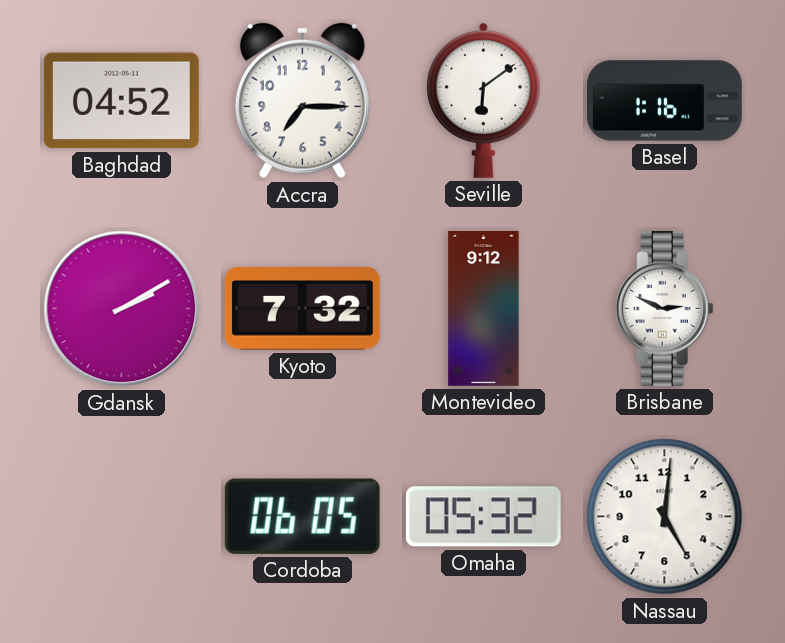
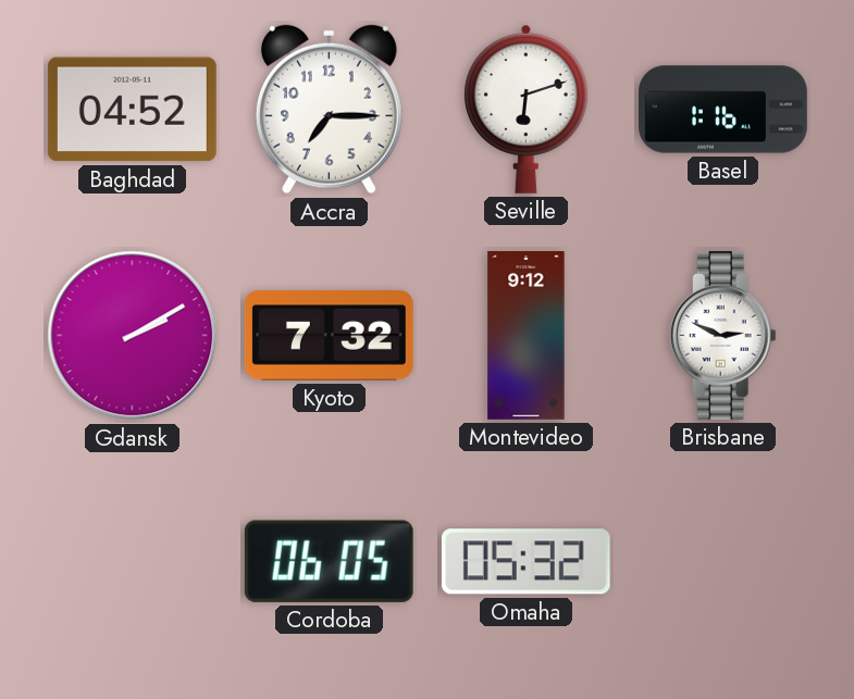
Seville: 6:09 -> 6:12
Nassau: 5:01 -> none
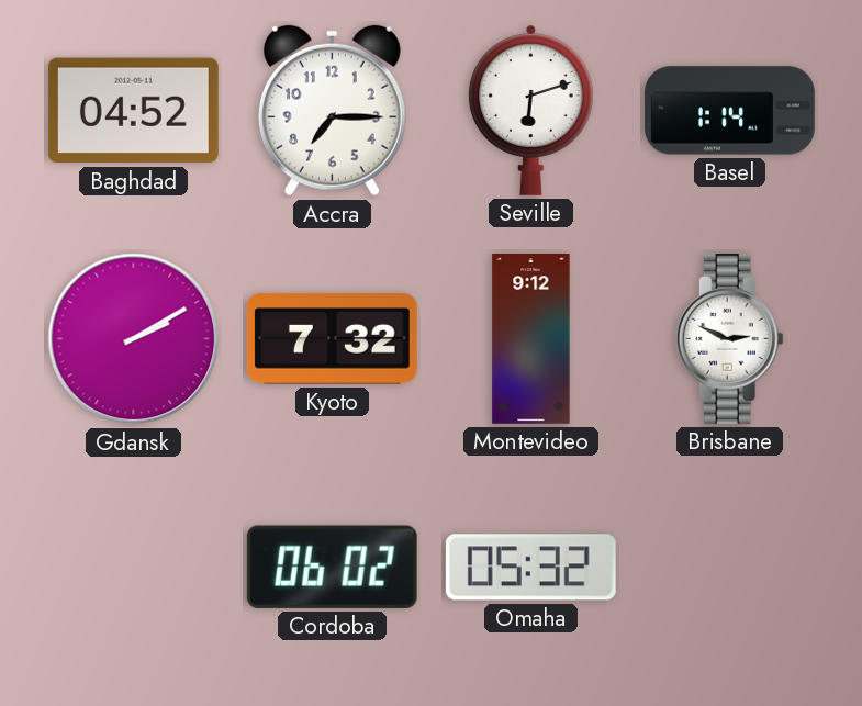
Basel: 1:16 -> 1:14
Cordoba: 06:05 -> 06:02
